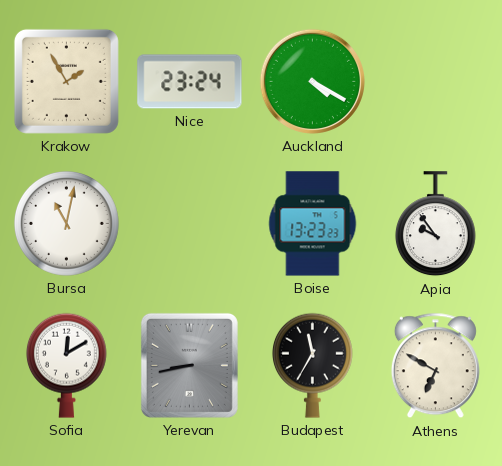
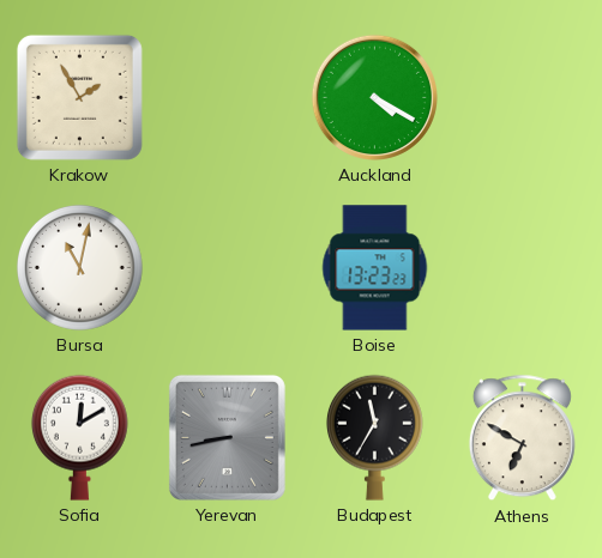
Nice: 23:24 -> none
Apia: 9:54 -> none
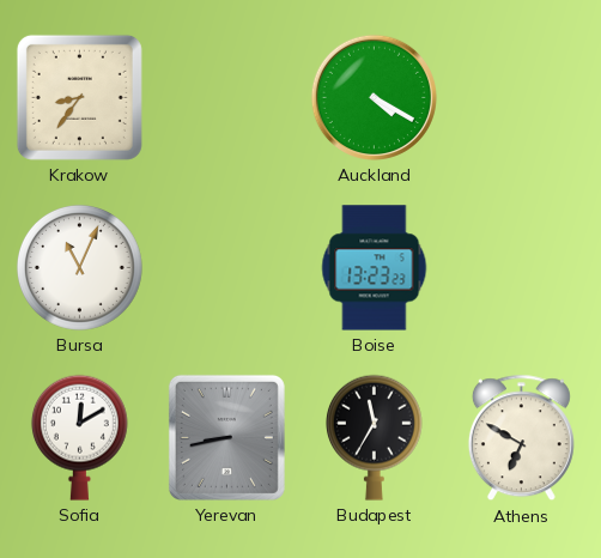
Krakow: 1:55 -> 8:36
Bursa: 11:02 -> 11:04
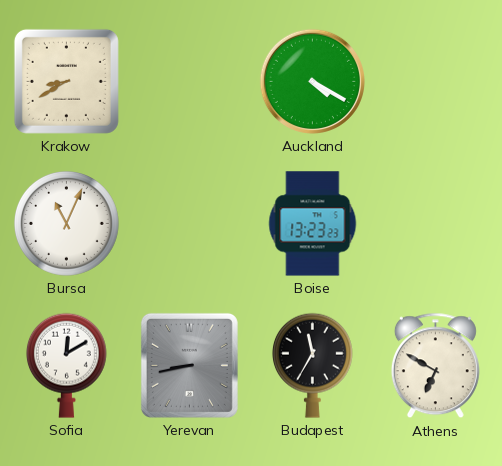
Krakow: 8:36 -> 8:40
